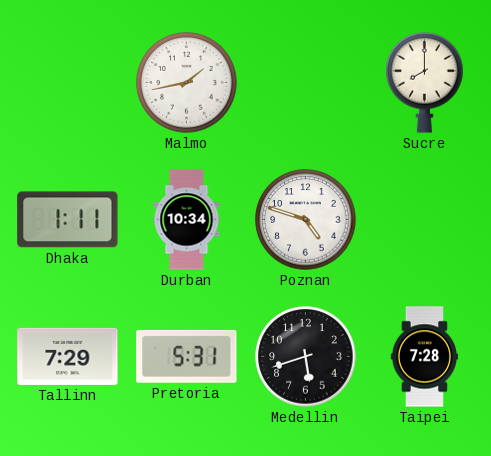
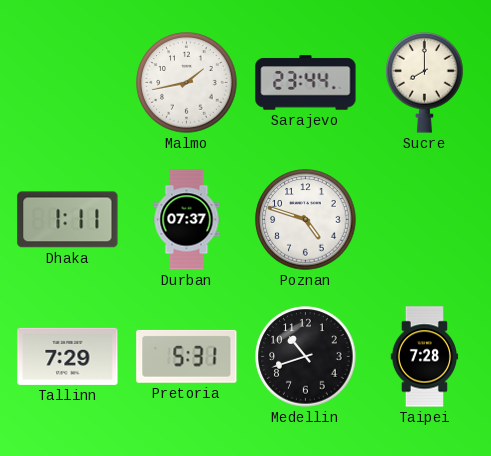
Sarajevo: none -> 23:44
Durban: 10:34 -> 07:37
Medellin: 5:42 -> 10:42
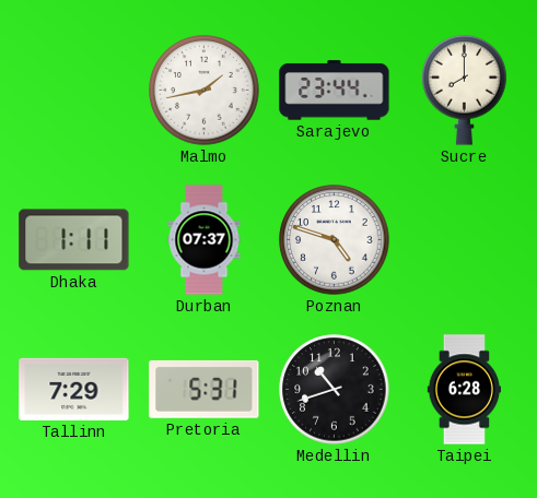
Taipei: 7:28 -> 6:28
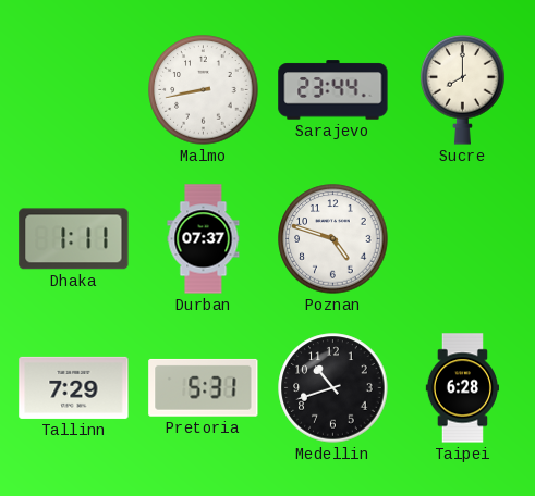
Malmo: 1:43 -> 8:43
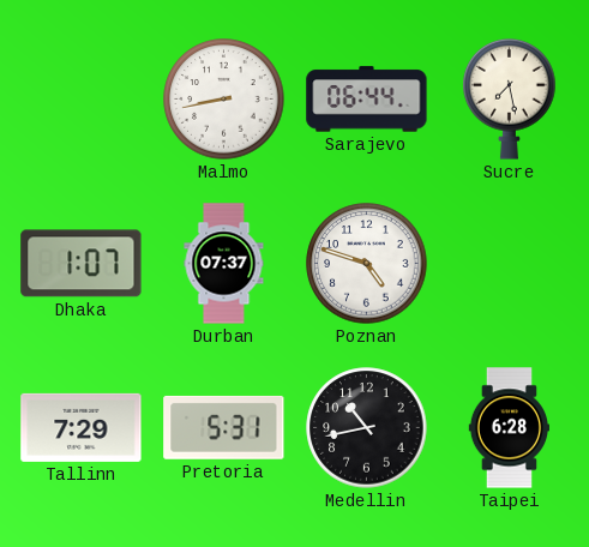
Sarajevo: 23:44 -> 06:44
Sucre: 8:00 -> 7:28
Dhaka: 1:11 -> 1:07
Medellin: 10:42 -> 10:43
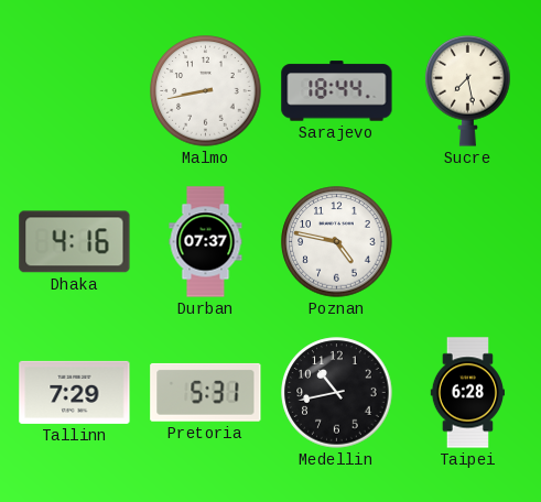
Sarajevo: 06:44 -> 18:44
Dhaka: 1:07 -> 4:16
Poznan: 4:48 -> 4:47
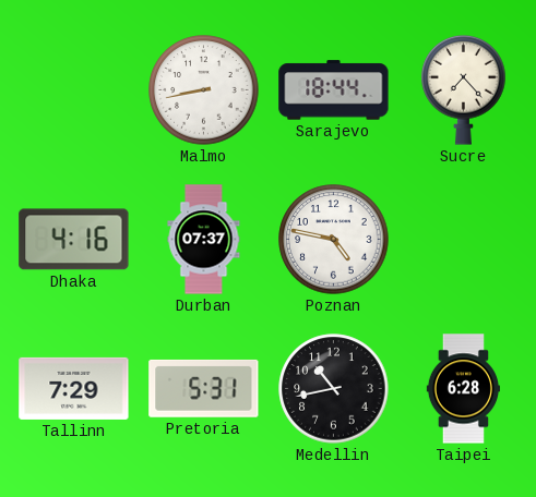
Sucre: 7:28 -> 7:23
